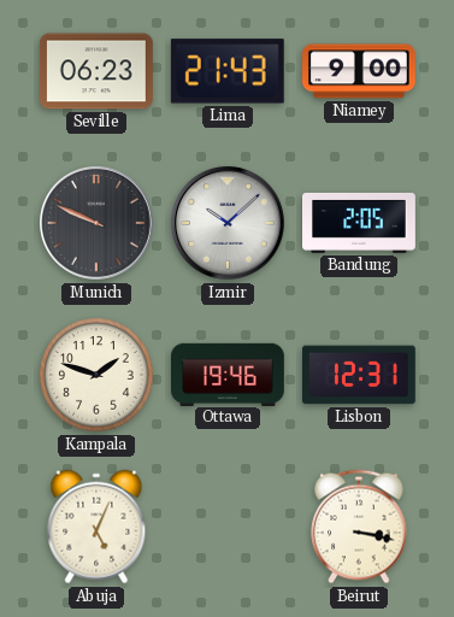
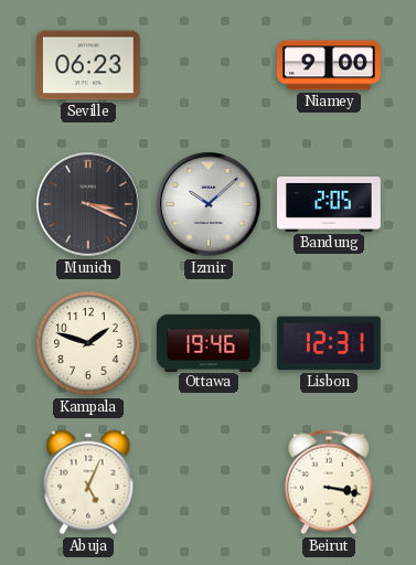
Lima: 21:43 -> none
Munich: 9:49 -> 3:19
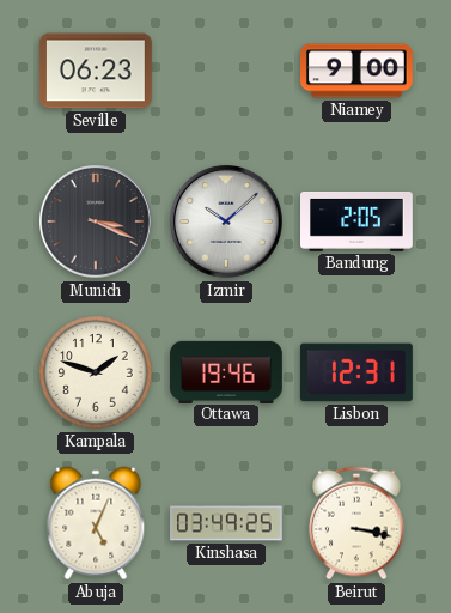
Kinshasa: none -> 03:49
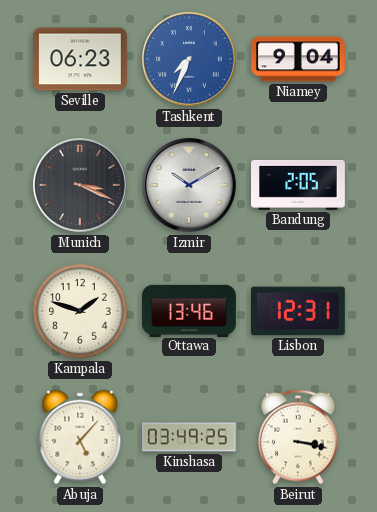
Tashkent: none -> 7:34
Niamey: 9:00 -> 9:04
Izmir: 10:08 -> 10:10
Ottawa: 19:46 -> 13:46
Abuja: 5:04 -> 5:07
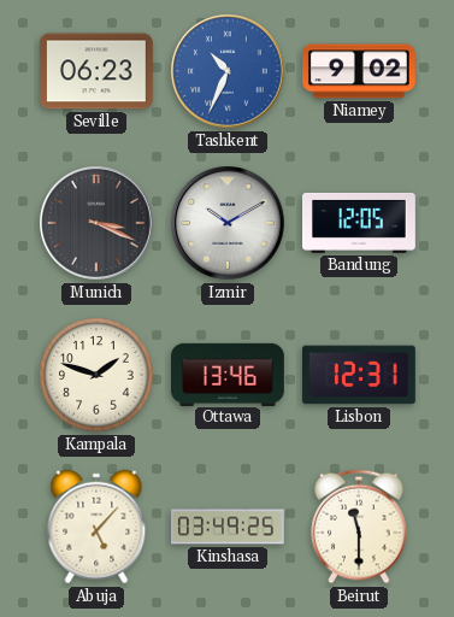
Tashkent: 7:34 -> 10:34
Niamey: 9:04 -> 9:02
Bandung: 2:05 -> 12:05
Beirut: 3:17 -> 11:30
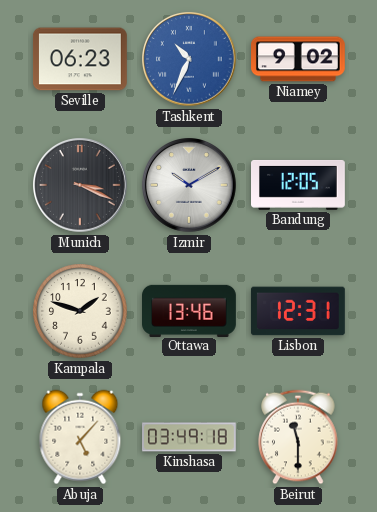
Kinshasa: 03:49:25 -> 03:49:18
